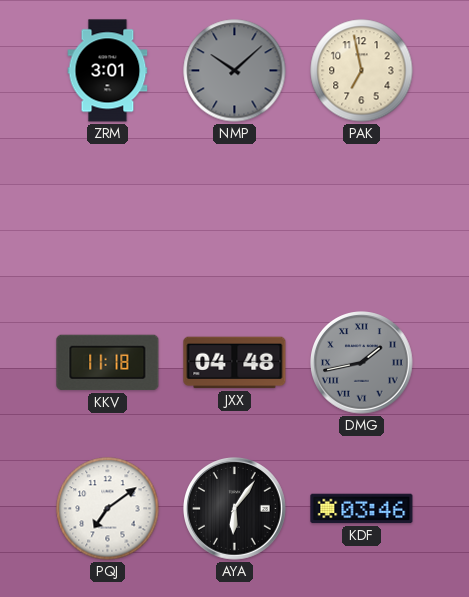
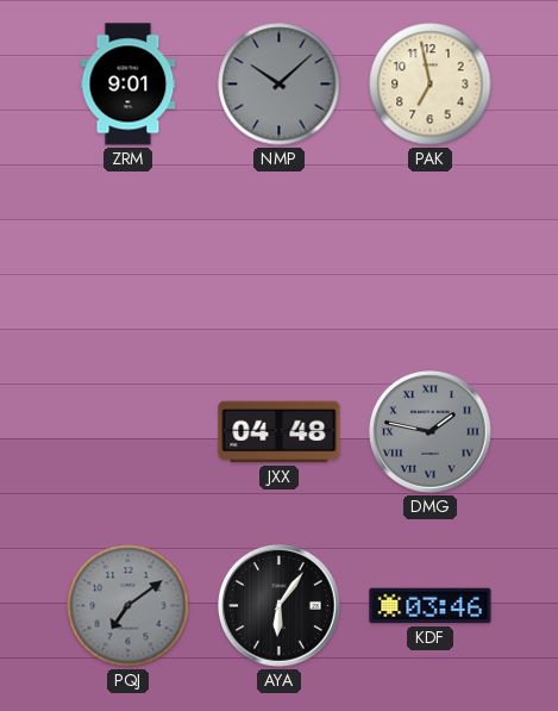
ZRM: 3:01 -> 9:01
KKV: 11:18 -> none
DMG: 1:43 -> 1:47
PQJ dial: white -> grey
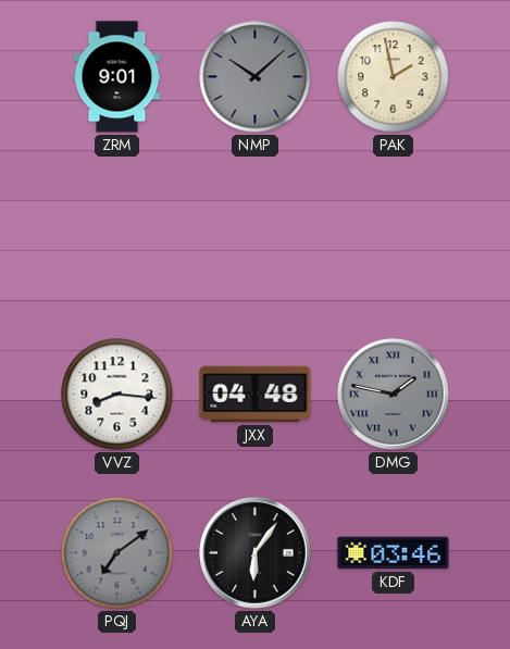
PAK: 6:58 -> 1:58
VVZ: none -> 8:16
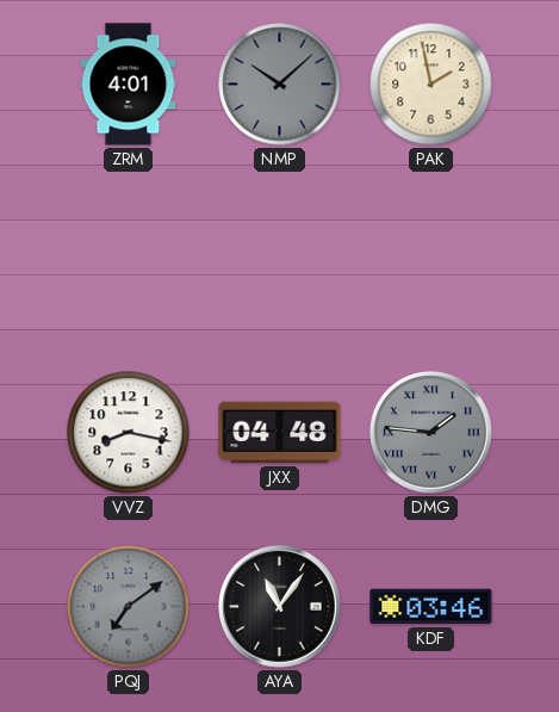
ZRM: 9:01 -> 4:01
VVZ: 8:16 -> 8:17
DMG: 1:47 -> 1:46
AYA: 6:06 -> 11:06
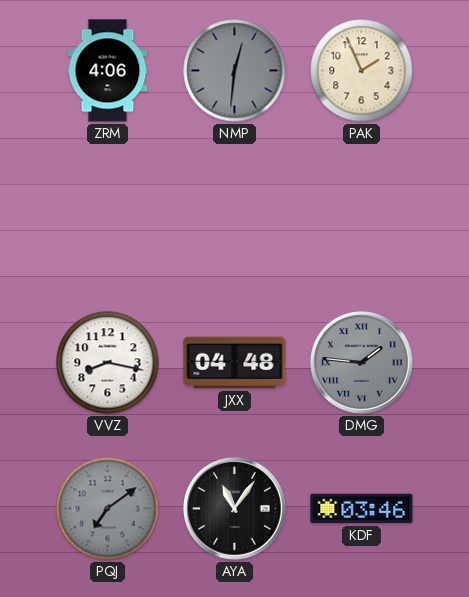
ZRM: 4:01 -> 4:06
NMP: 10:08 -> 12:31
PAK: 1:58 -> 1:56
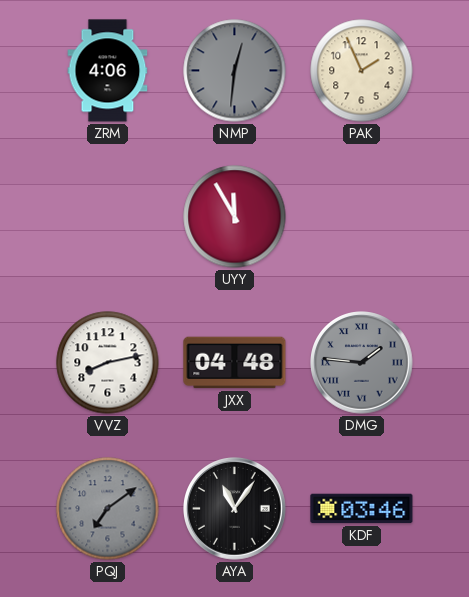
UYY: none -> 11:55
VVZ: 8:17 -> 8:13
